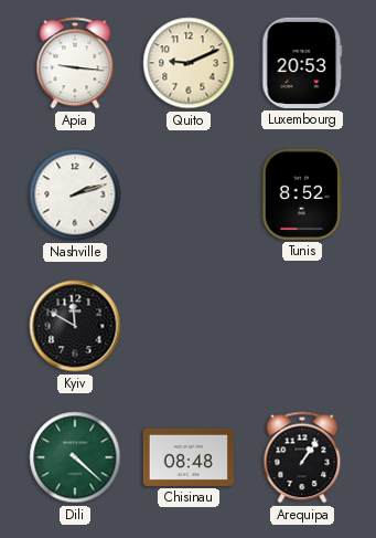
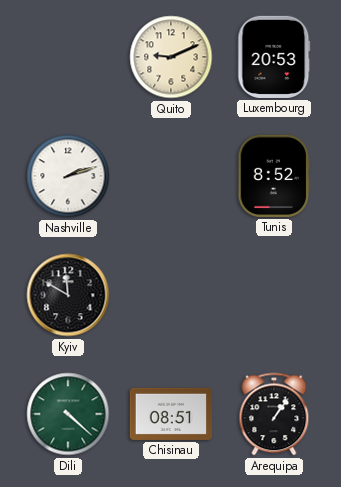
Apia: 9:16 -> none
Chisinau: 08:48 -> 08:51
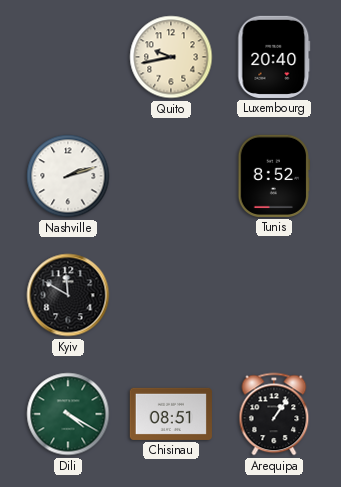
Quito: 9:11 -> 9:43
Luxembourg: 20:53 -> 20:40
Dili: 4:22 -> 4:20
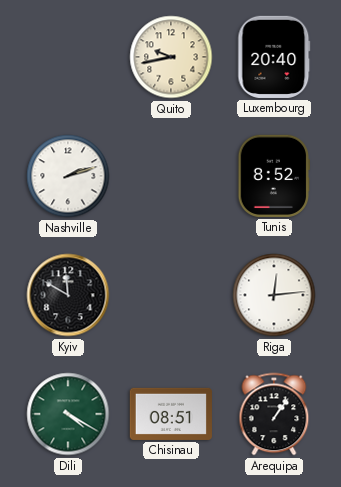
Riga: none -> 12:14
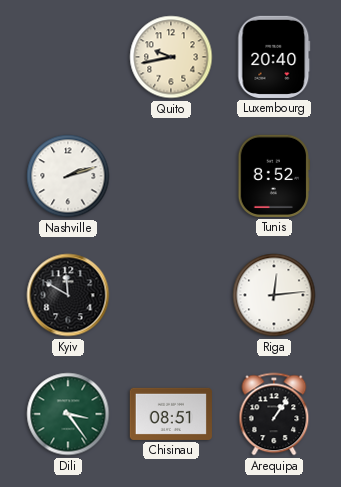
Dili: 4:20 -> 3:24
